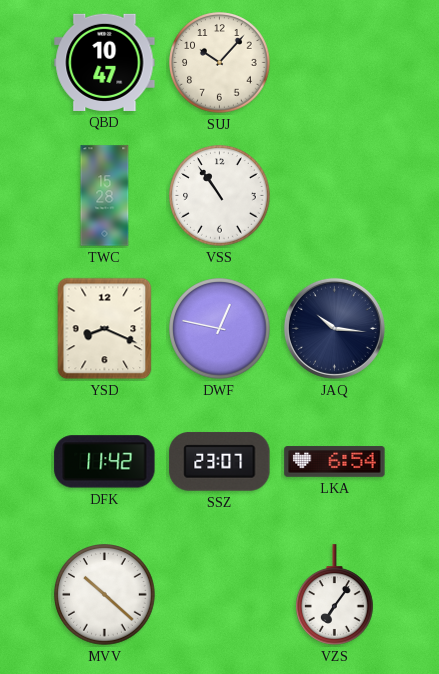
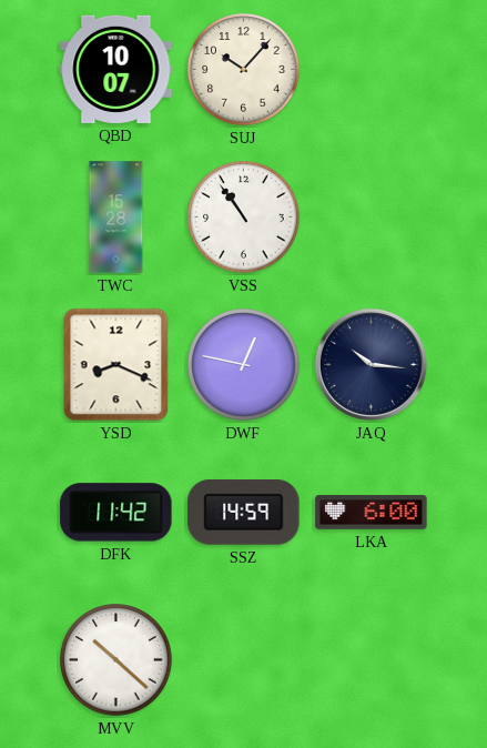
QBD: 10:47 -> 10:07
SSZ: 23:07 -> 14:59
LKA: 6:54 -> 6:00
VZS: 7:06 -> none
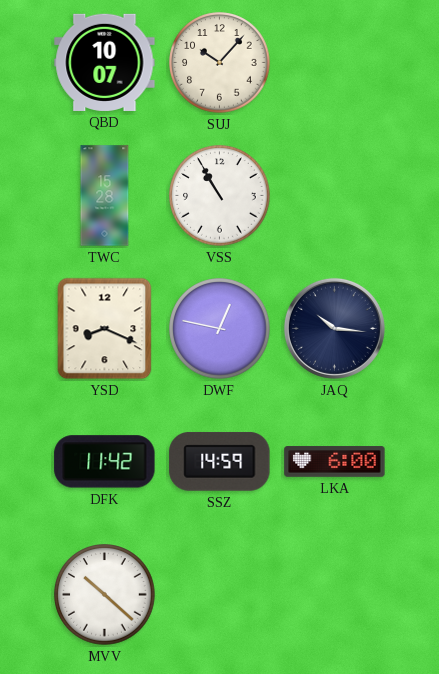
VSS: 10:54 -> 10:55
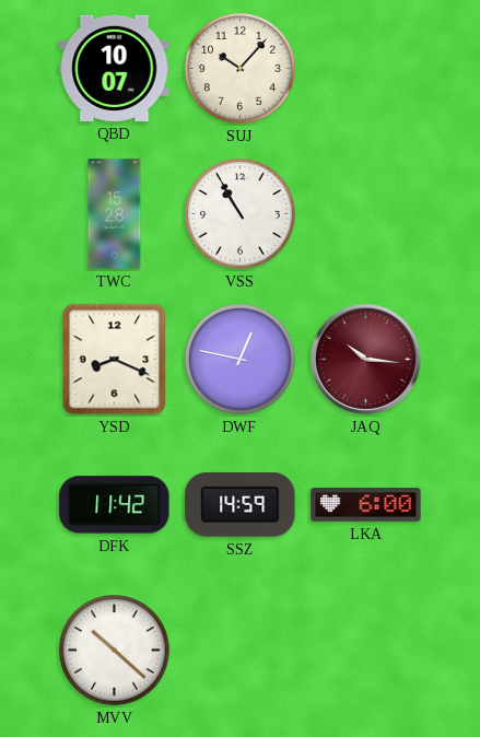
JAQ dial: navy -> burgundy
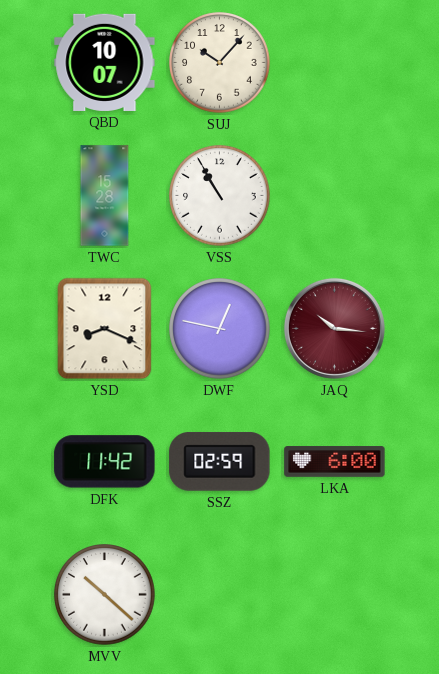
SSZ: 14:59 -> 02:59
